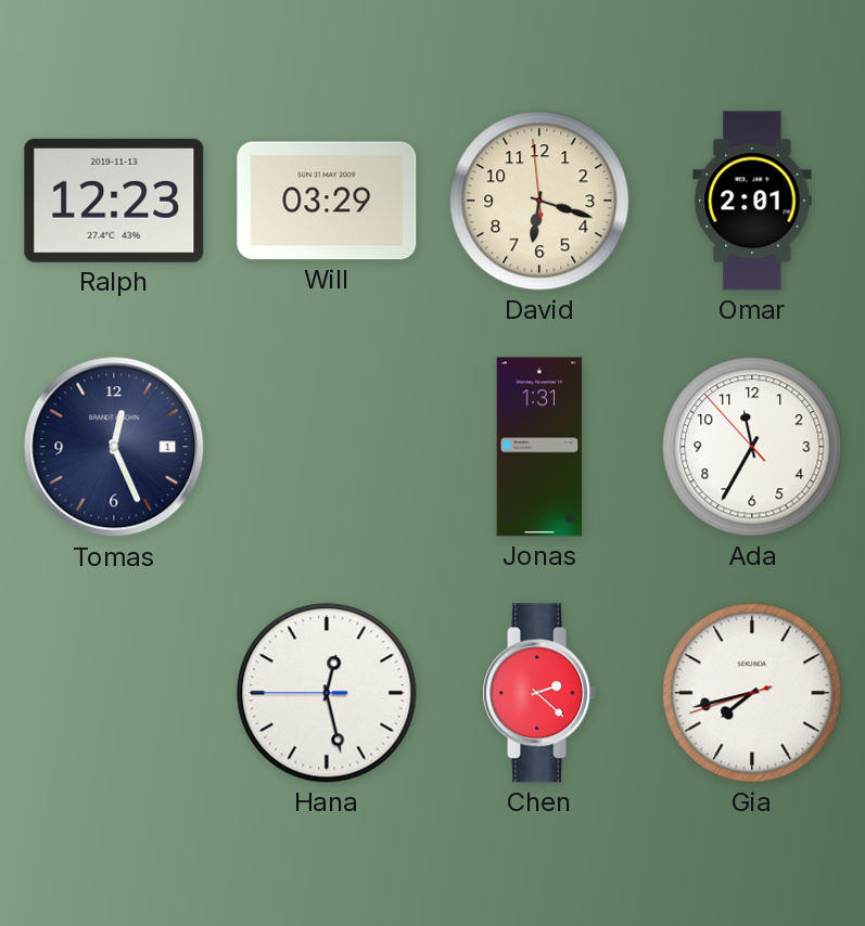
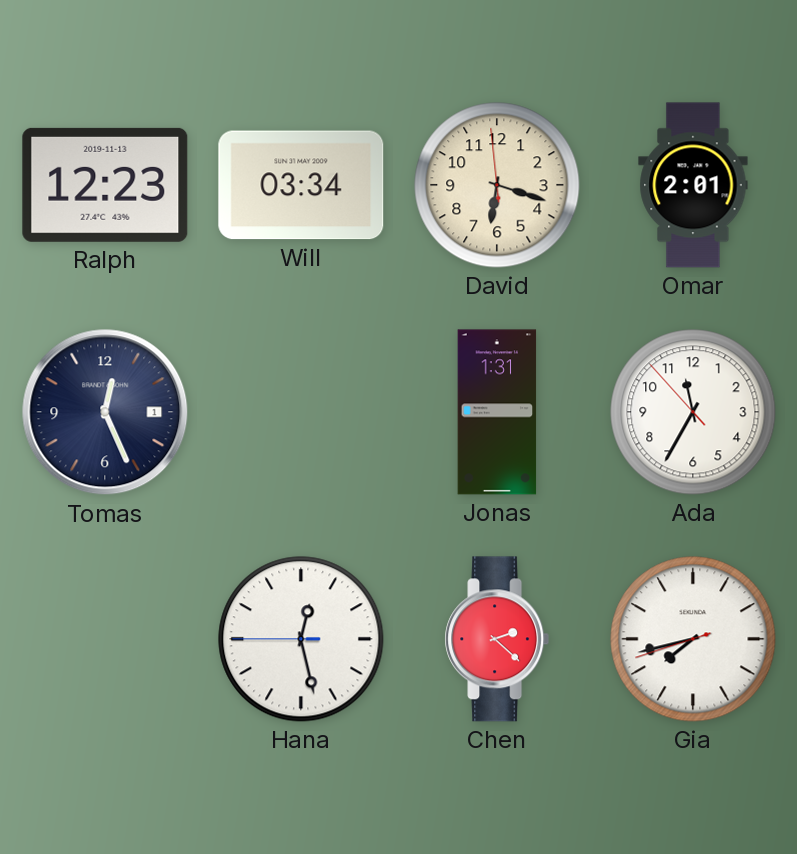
Will: 03:29 -> 03:34
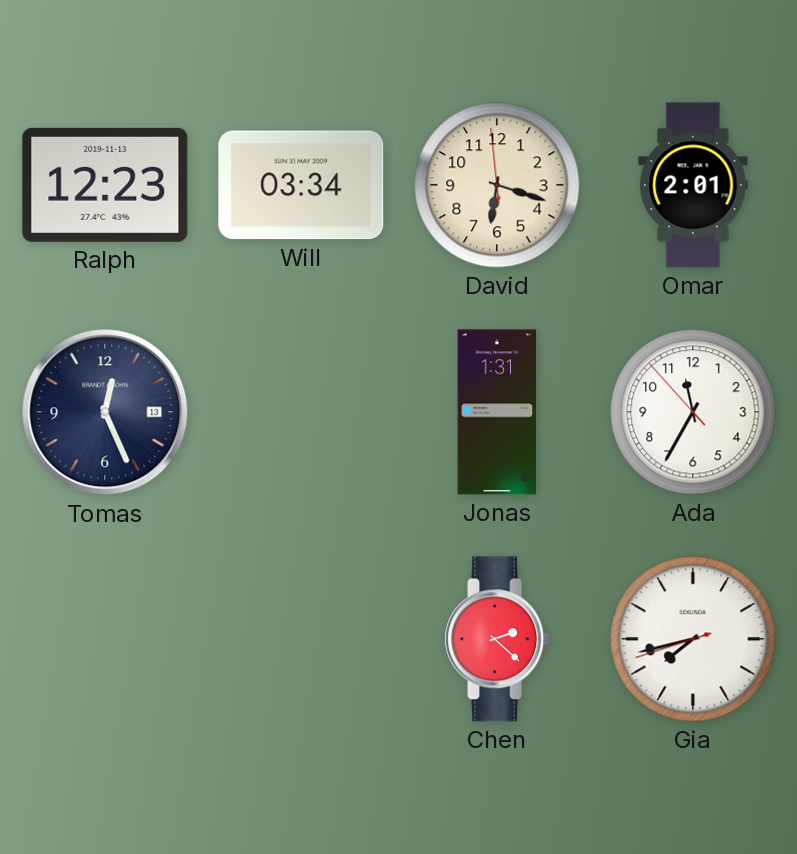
Tomas date: 1 -> 13
Hana: 12:27 -> none
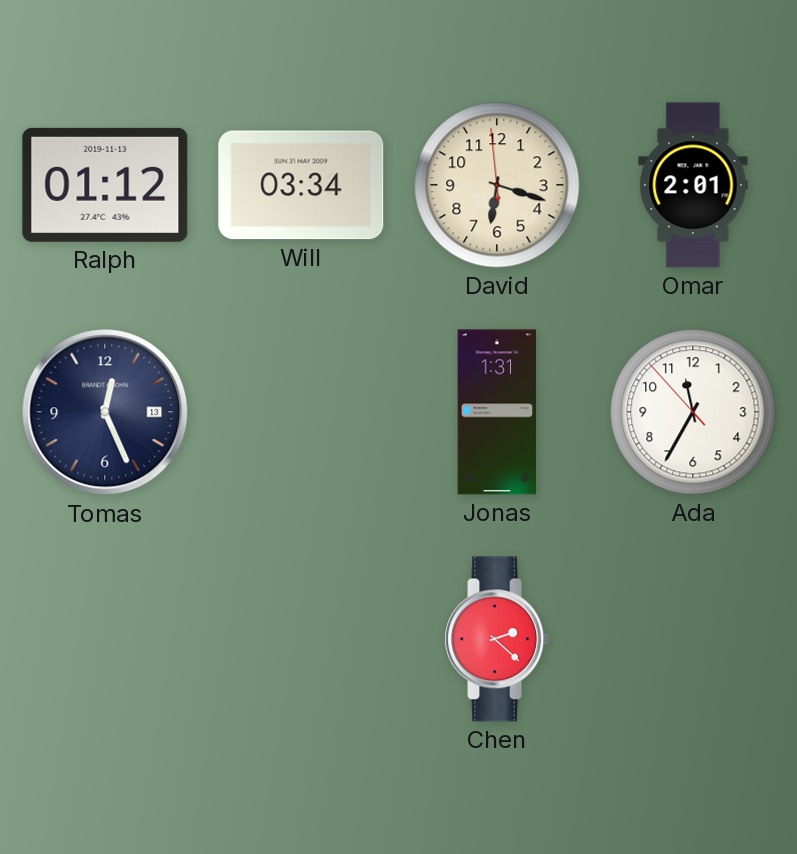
Ralph: 12:23 -> 01:12
Gia: 7:42 -> none
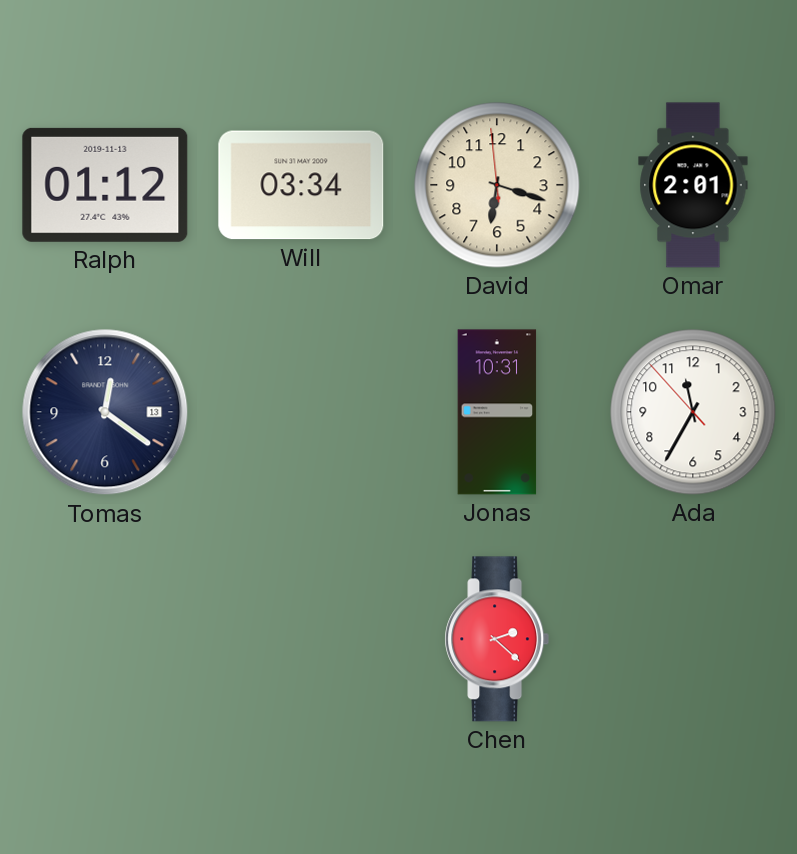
Tomas: 12:26 -> 12:21
Jonas: 1:31 -> 10:31
